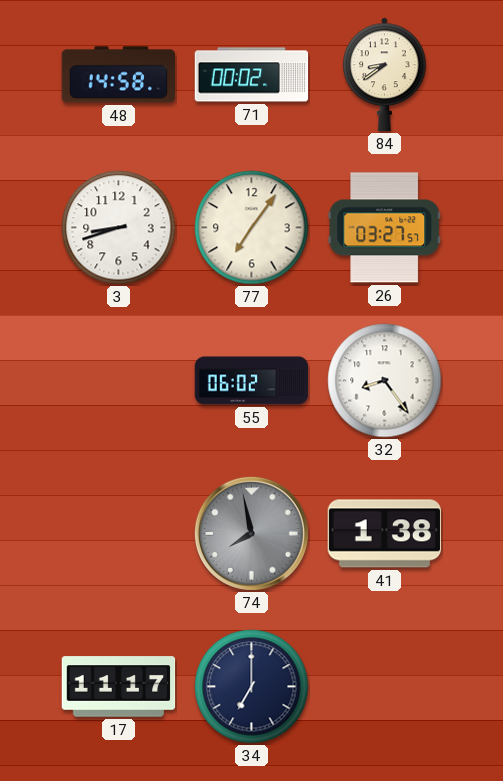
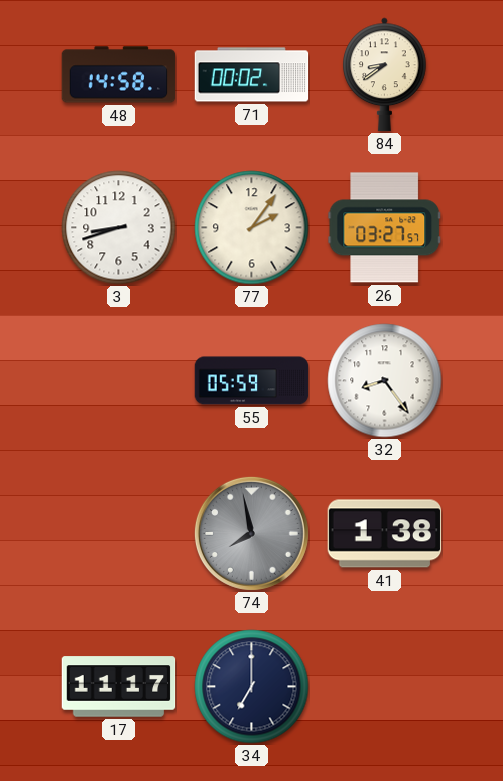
77: 7:06 -> 2:06
55: 06:02 -> 05:59
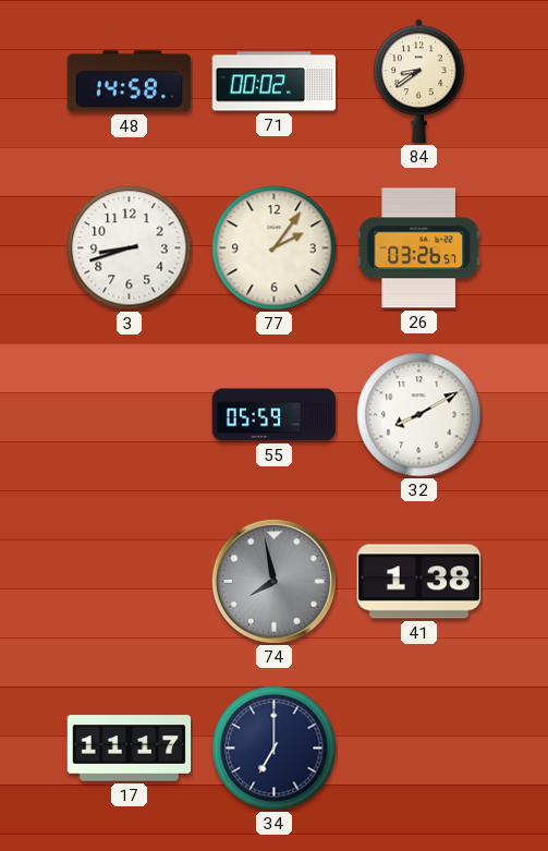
26: 03:27 -> 03:26
32: 8:24 -> 8:10
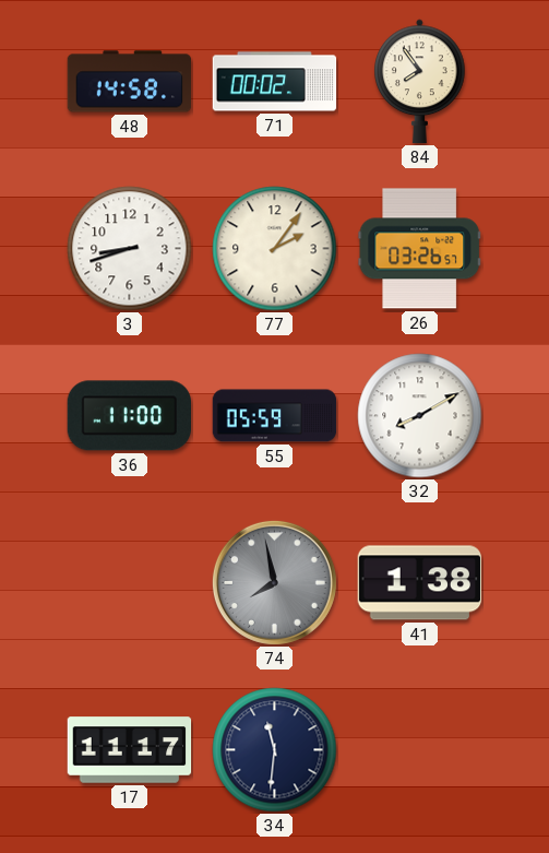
84: 8:39 -> 7:54
36: none -> 11:00
34: 7:00 -> 11:31
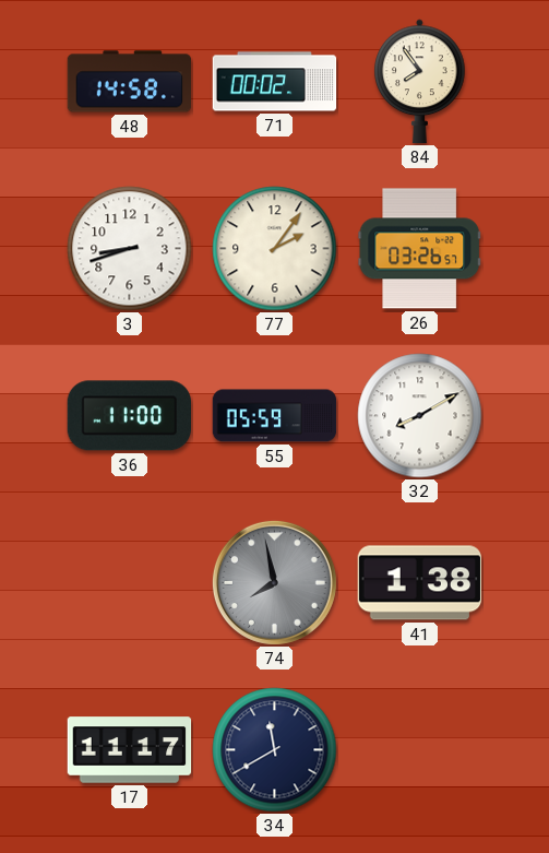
34: 11:31 -> 11:40
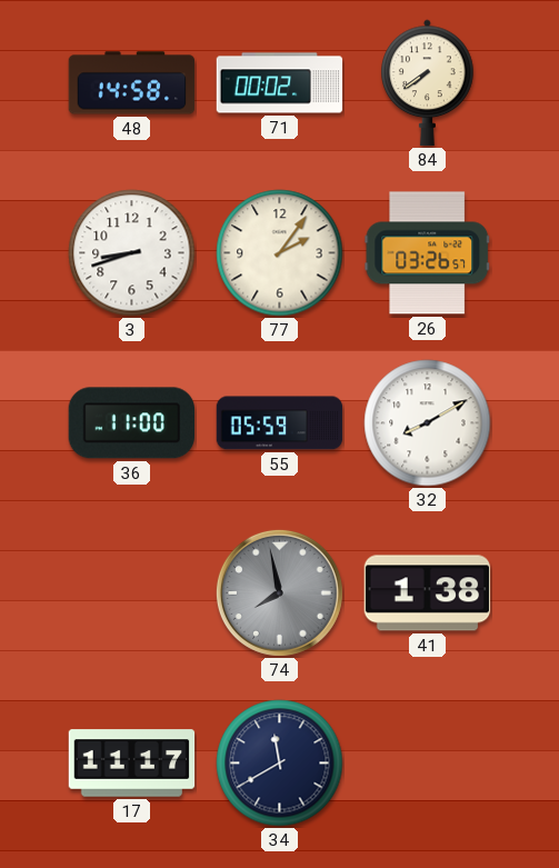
84: 7:54 -> 7:39
